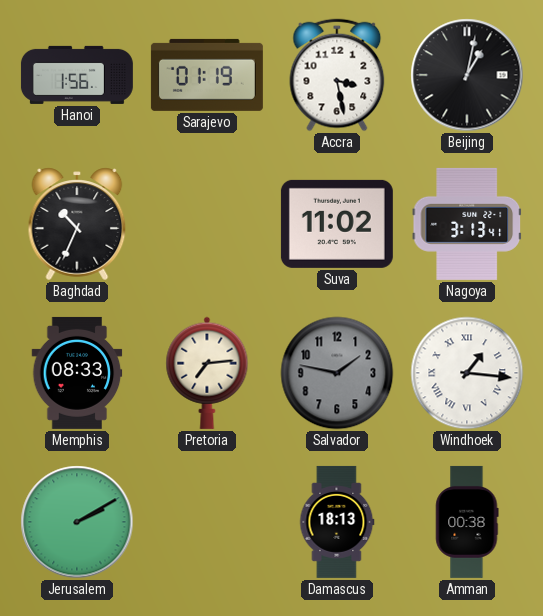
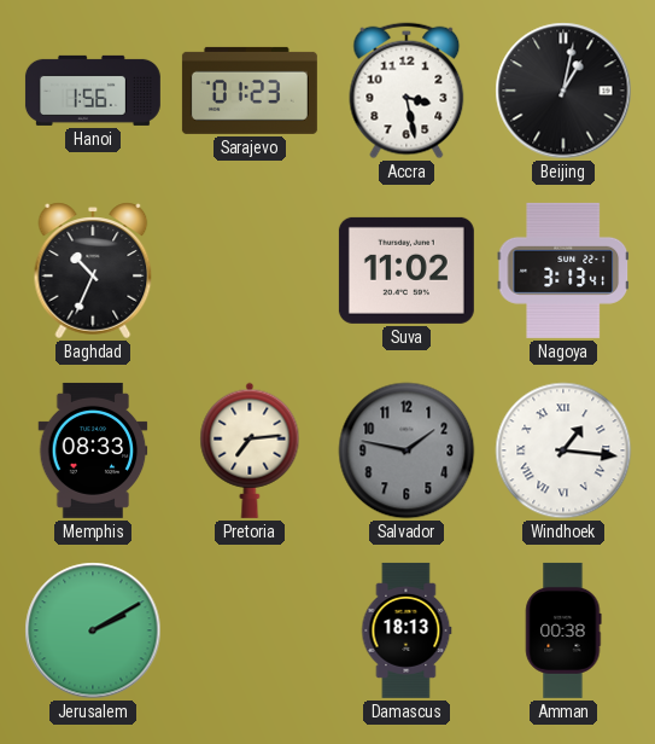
Sarajevo: 01:19 -> 01:23
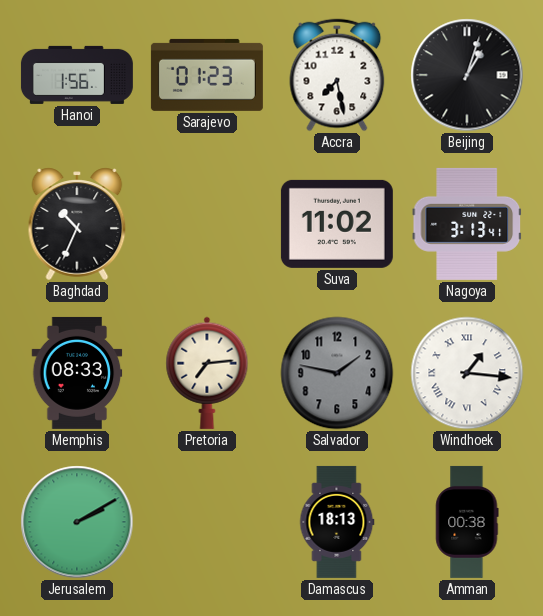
Accra: 3:28 -> 7:28
Beijing: 1:02 -> 1:03
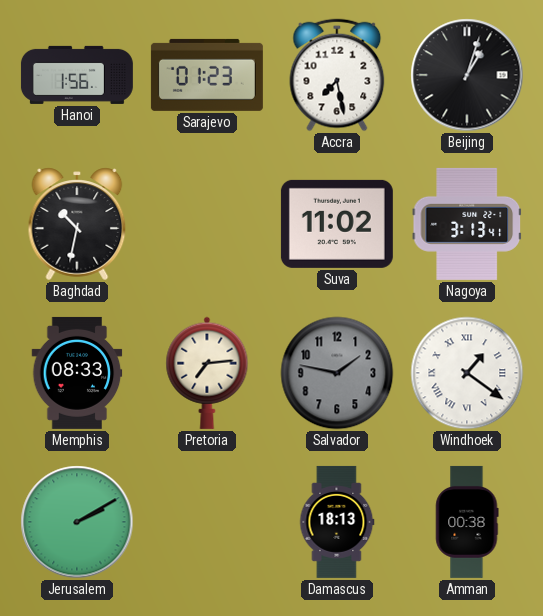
Baghdad: 10:34 -> 10:32
Windhoek: 1:16 -> 1:21
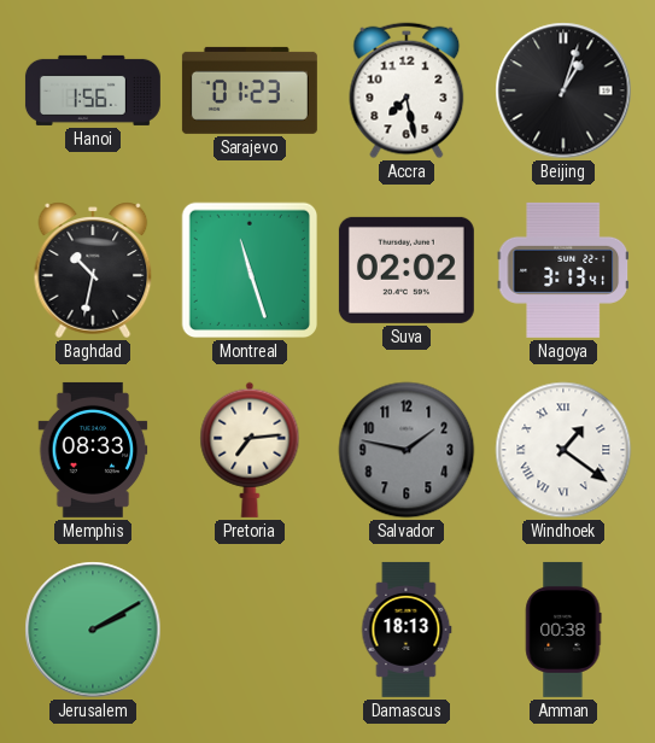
Montreal: none -> 11:27
Suva: 11:02 -> 02:02
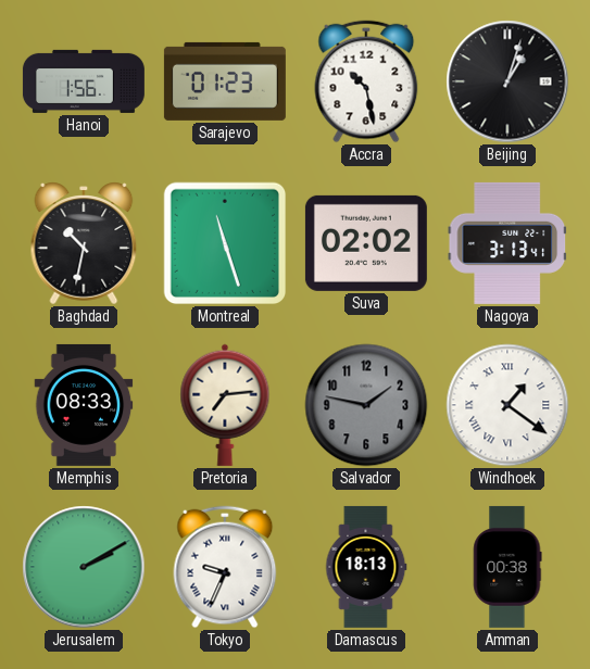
Accra: 7:28 -> 10:28
Tokyo: none -> 9:34
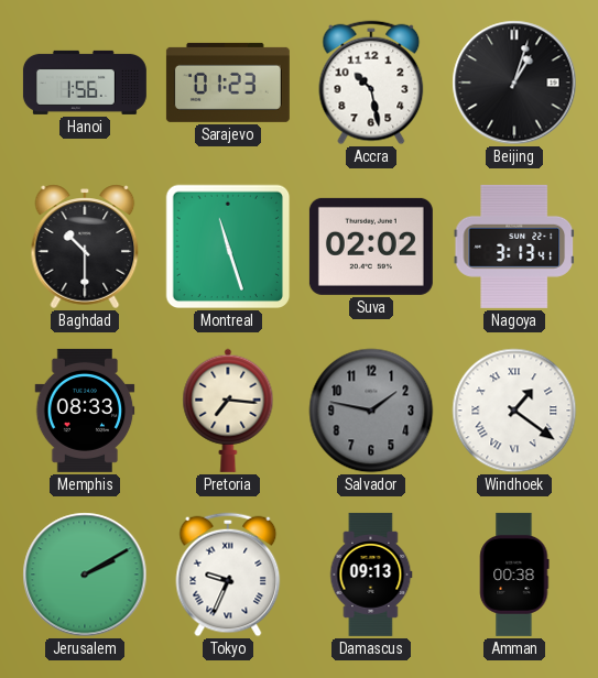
Baghdad: 10:32 -> 10:30
Pretoria: 7:14 -> 7:16
Damascus: 18:13 -> 09:13
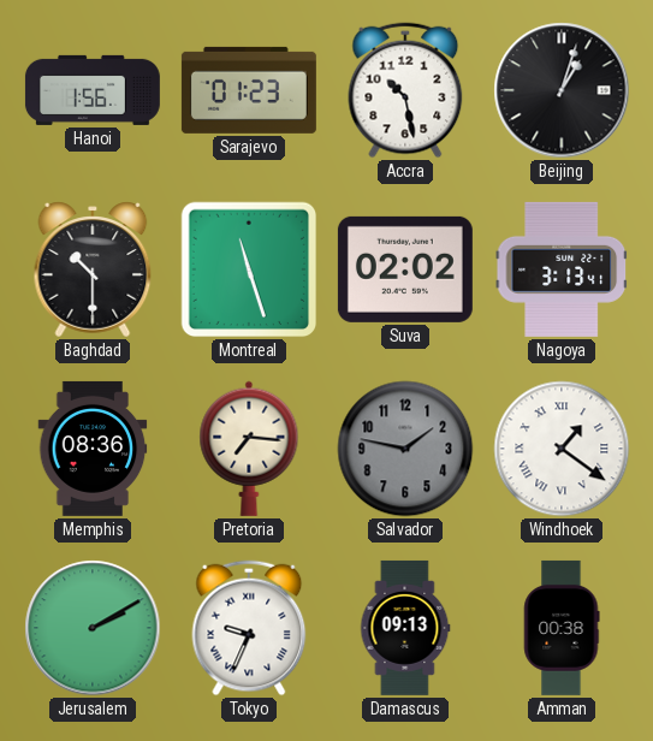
Memphis: 08:33 -> 08:36
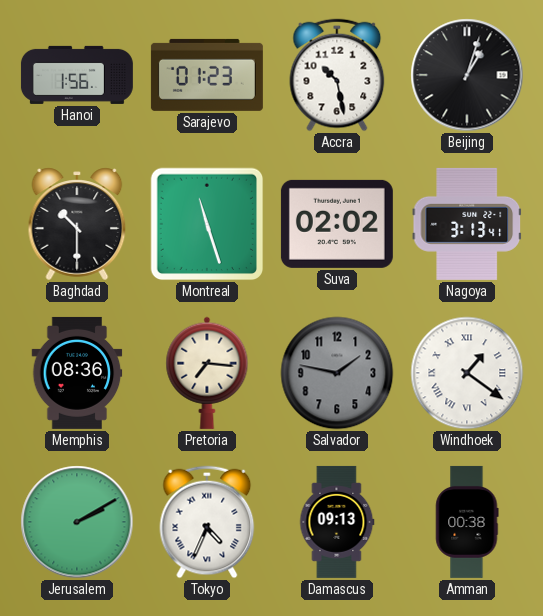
Tokyo: 9:34 -> 4:34
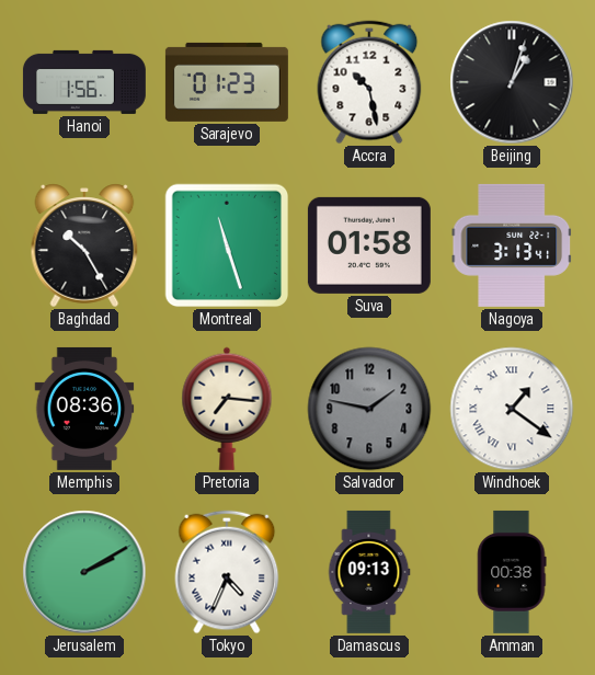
Baghdad: 10:30 -> 10:25
Suva: 02:02 -> 01:58
